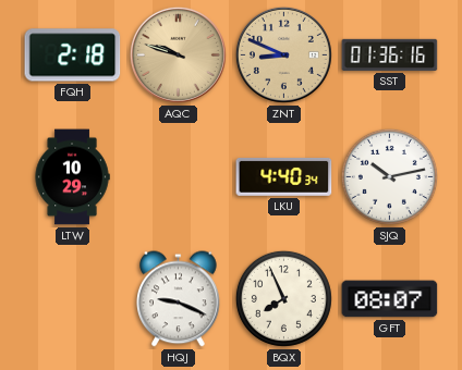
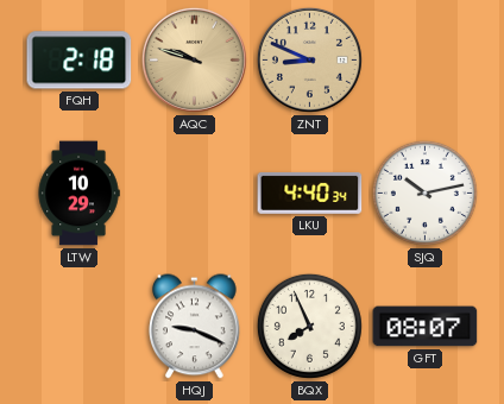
SST: 01:36 -> none
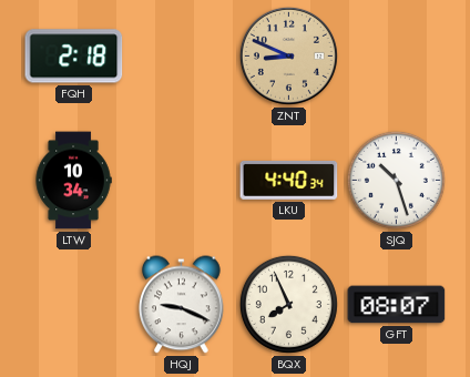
AQC: 9:48 -> none
LTW: 10:29 -> 10:34
SJQ: 10:13 -> 10:27
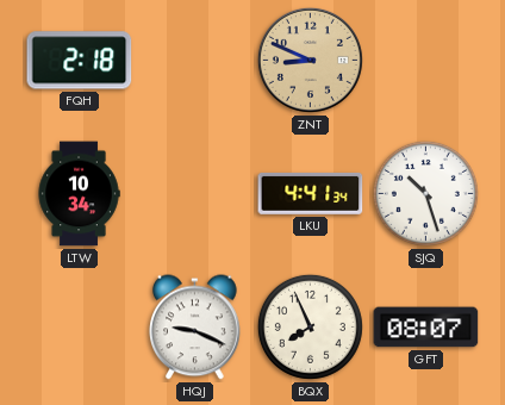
LKU: 4:40 -> 4:41
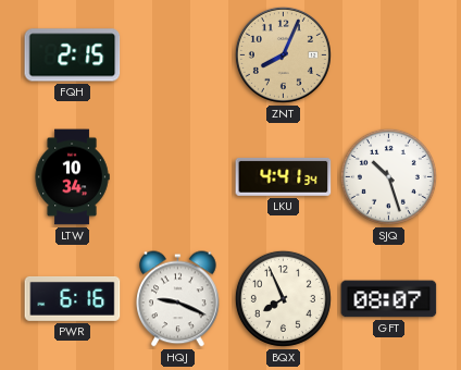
FQH: 2:18 -> 2:15
ZNT: 8:49 -> 8:04
PWR: none -> 6:16
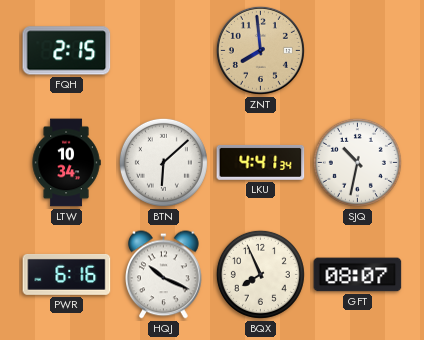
ZNT: 8:04 -> 7:59
BTN: none -> 6:08
SJQ: 10:27 -> 10:32
HQJ: 9:19 -> 10:19
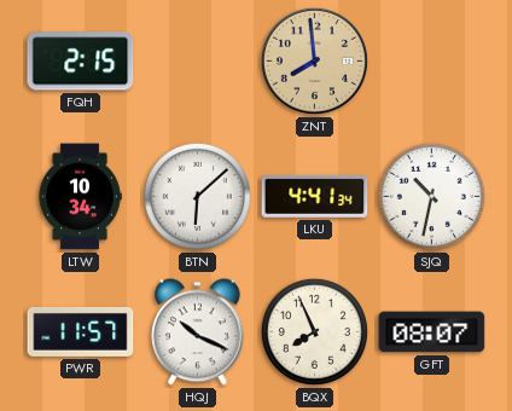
PWR: 6:16 -> 11:57
